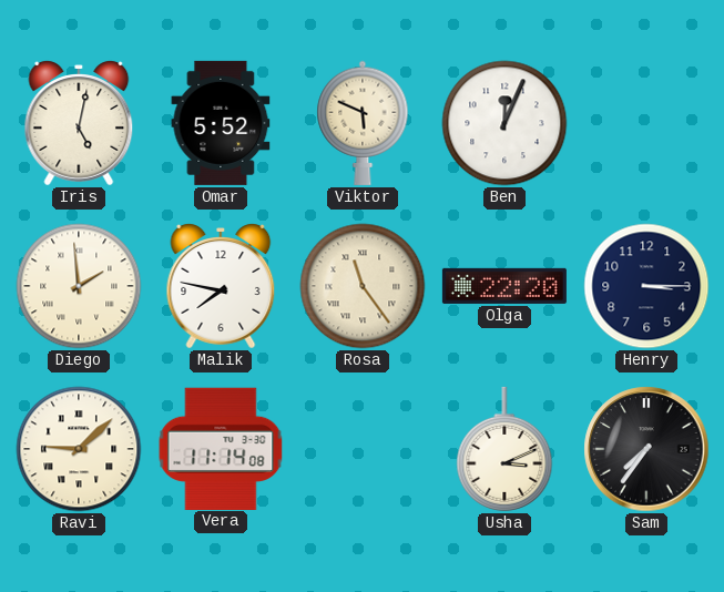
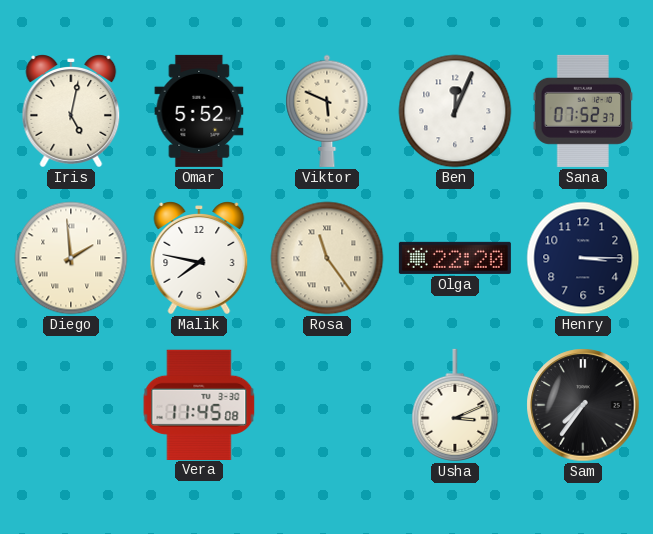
Sana: none -> 07:52
Ravi: 9:08 -> none
Vera: 11:14 -> 11:45
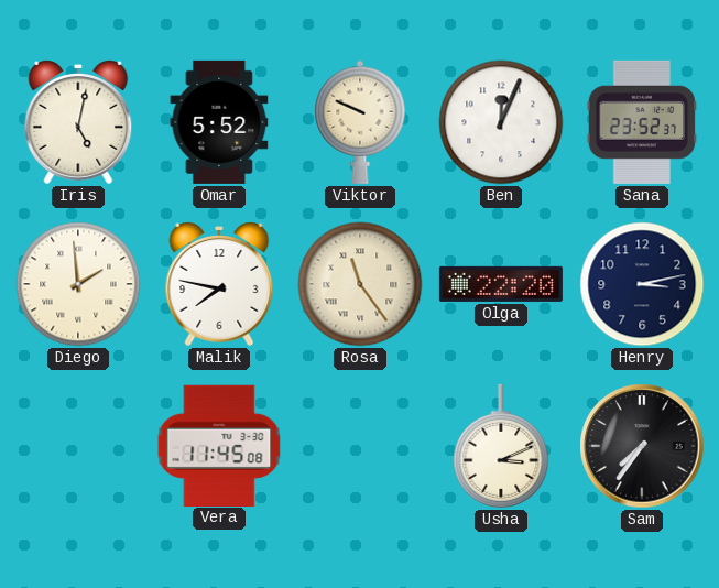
Viktor: 5:49 -> 9:49
Sana: 07:52 -> 23:52
Henry: 3:15 -> 3:13
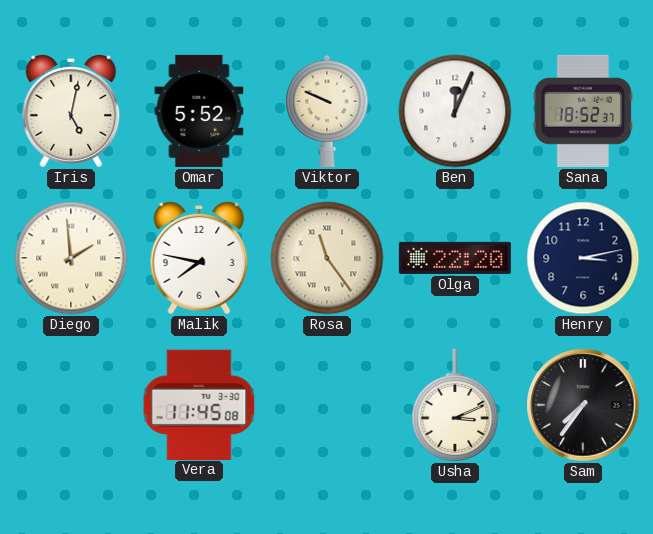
Sana: 23:52 -> 18:52
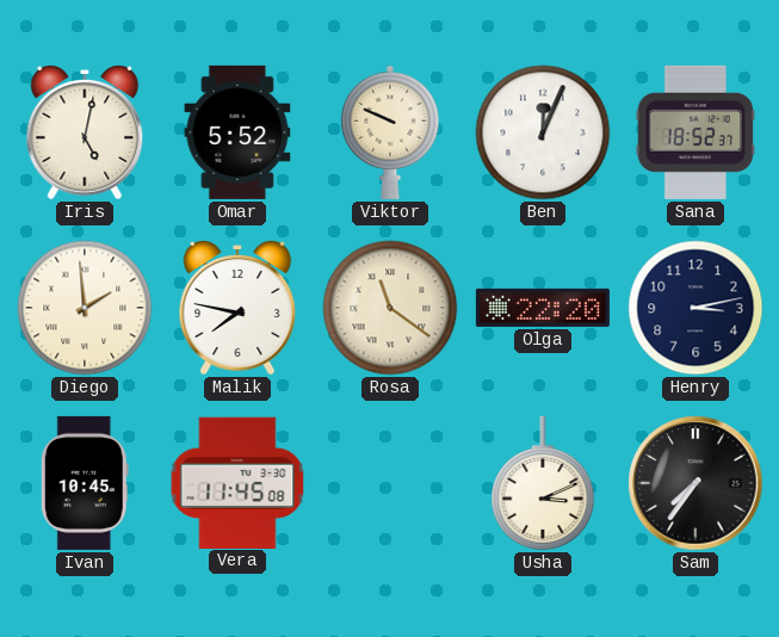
Rosa: 11:24 -> 11:21
Ivan: none -> 10:45
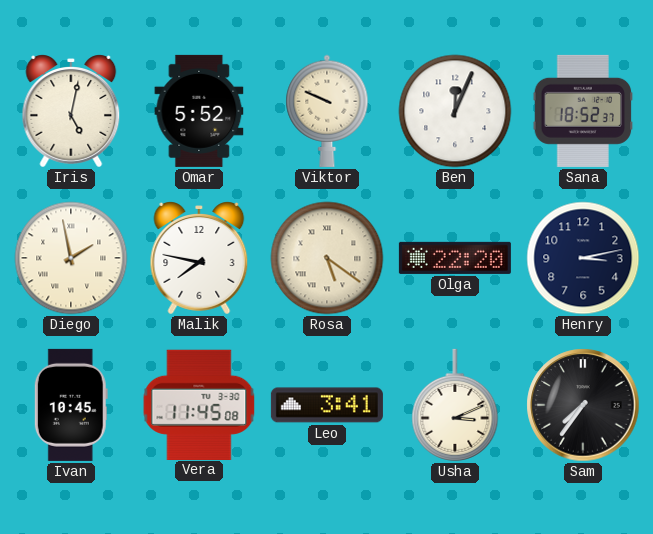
Diego: 1:59 -> 1:58
Rosa: 11:21 -> 5:21
Leo: none -> 3:41
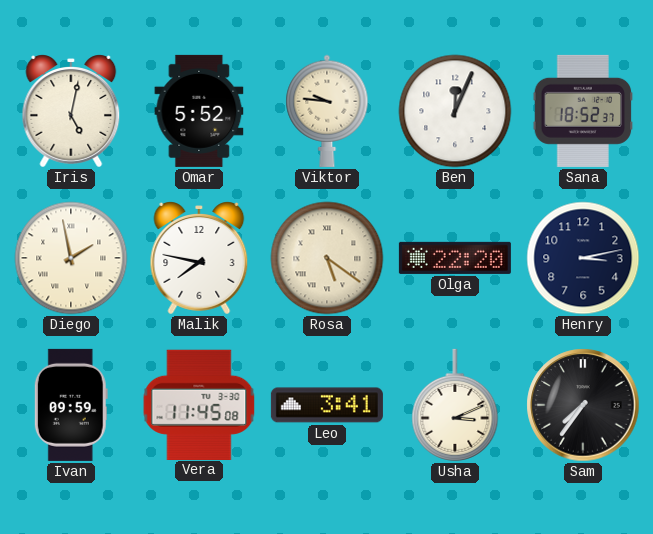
Viktor: 9:49 -> 9:46
Ivan: 10:45 -> 09:59
